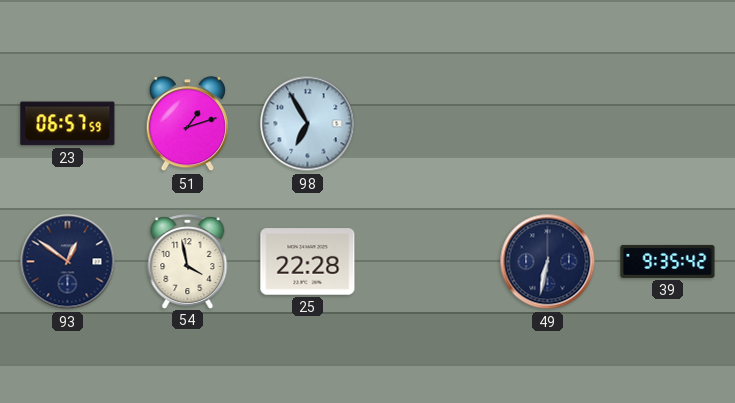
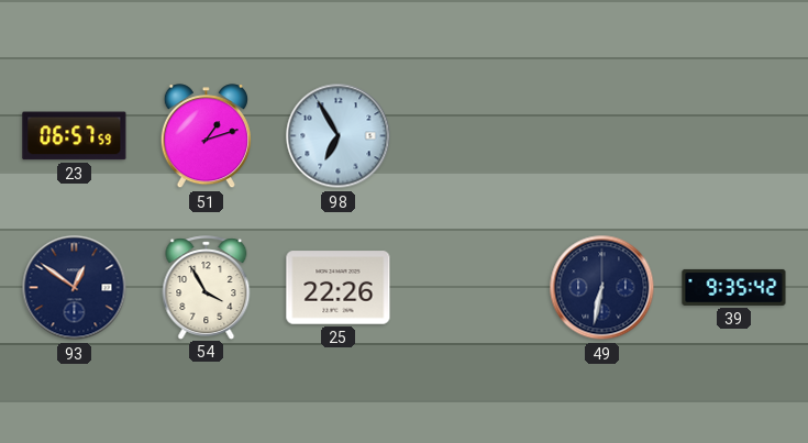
54: 3:58 -> 3:55
25: 22:28 -> 22:26
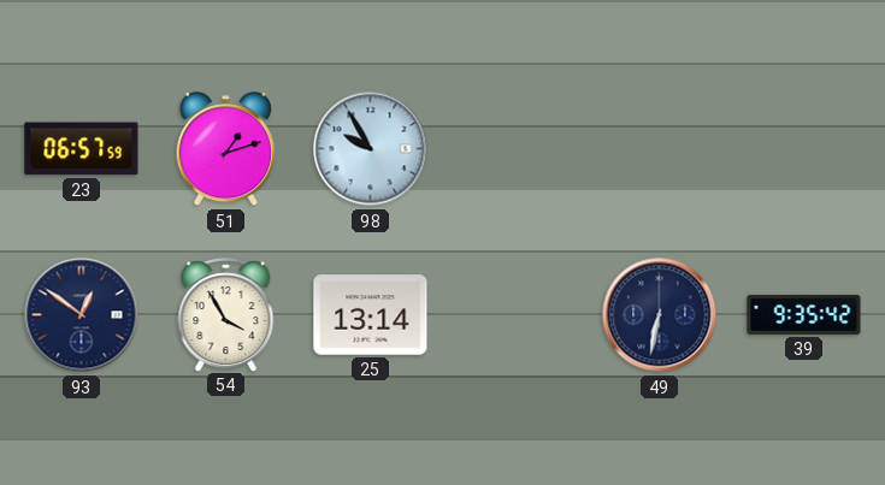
98: 6:55 -> 9:55
25: 22:26 -> 13:14
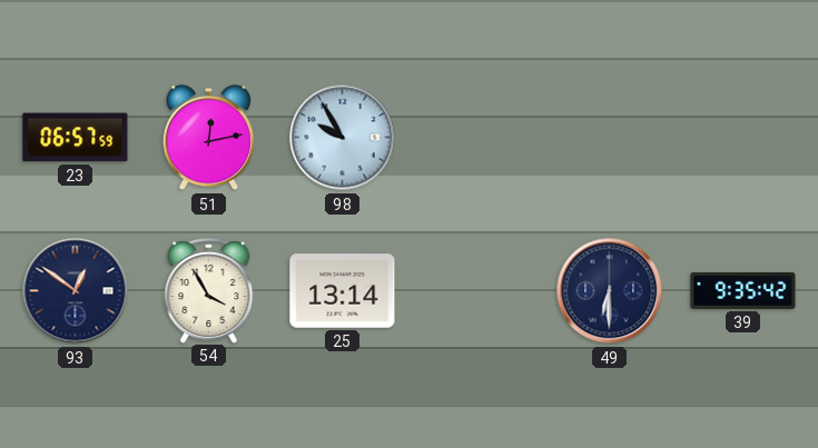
51: 1:12 -> 12:13
49: 6:32 -> 6:30
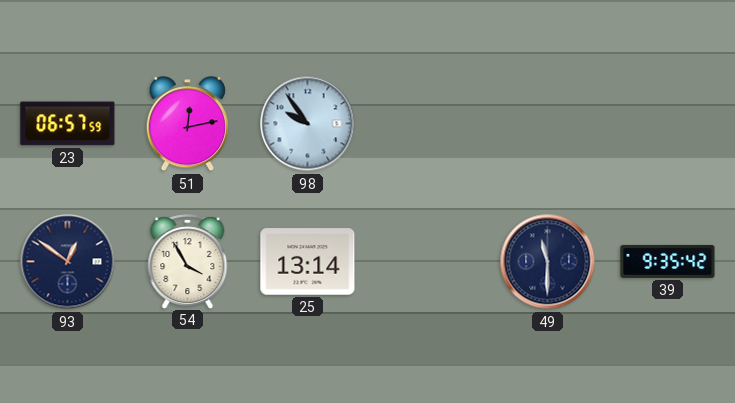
98: 9:55 -> 9:54
49: 6:30 -> 11:30
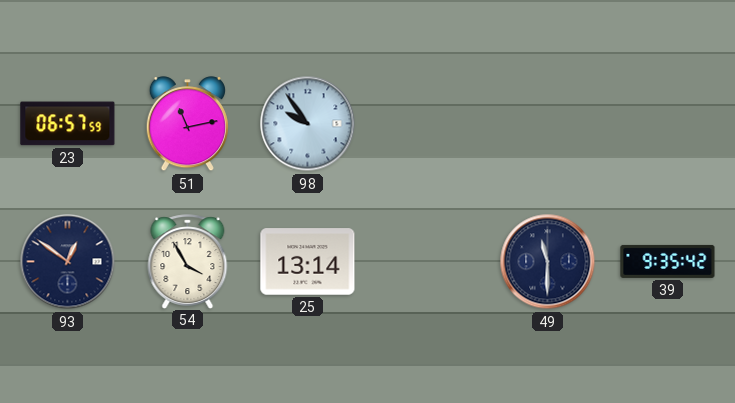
51: 12:13 -> 11:13
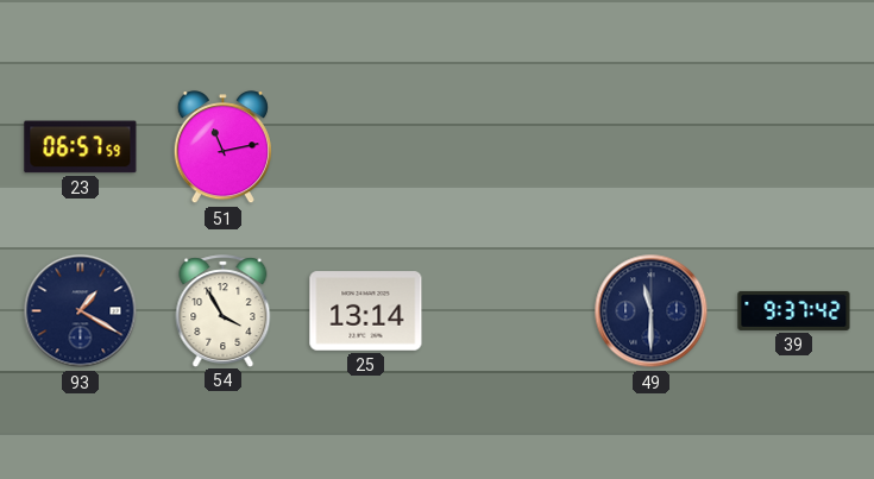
98: 9:54 -> none
93: 12:51 -> 1:20
39: 9:35 -> 9:37
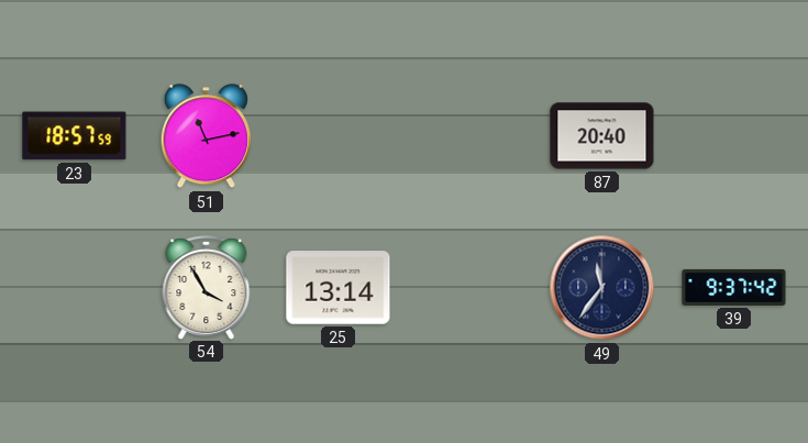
23: 06:57 -> 18:57
87: none -> 20:40
93: 1:20 -> none
49: 11:30 -> 11:36
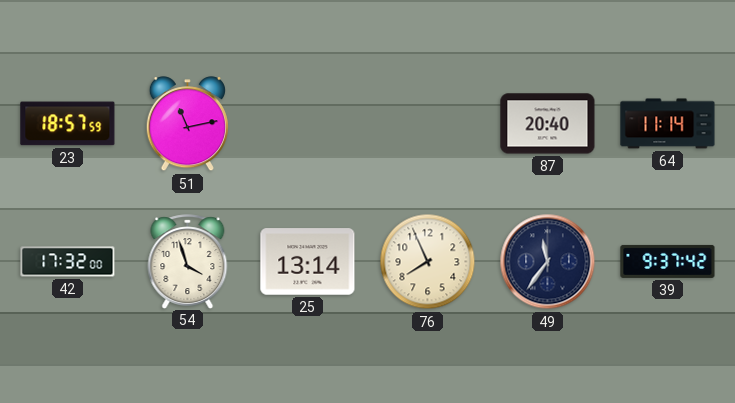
64: none -> 11:14
42: none -> 17:32
54: 3:55 -> 3:57
76: none -> 7:56
